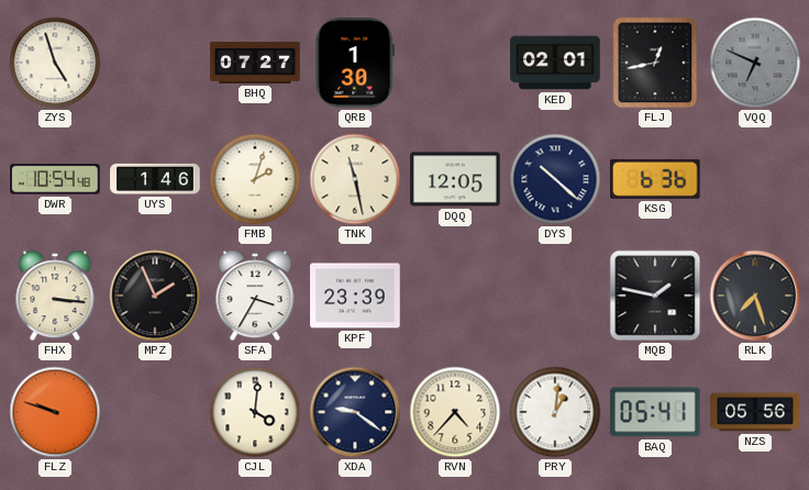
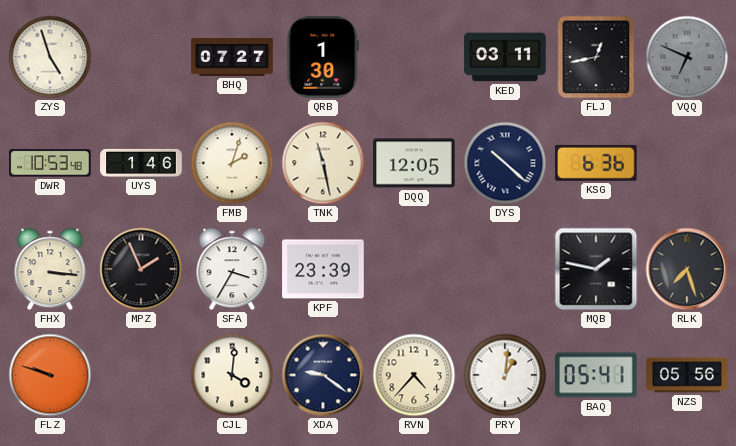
KED: 02:01 -> 03:11
DWR: 10:54 -> 10:53
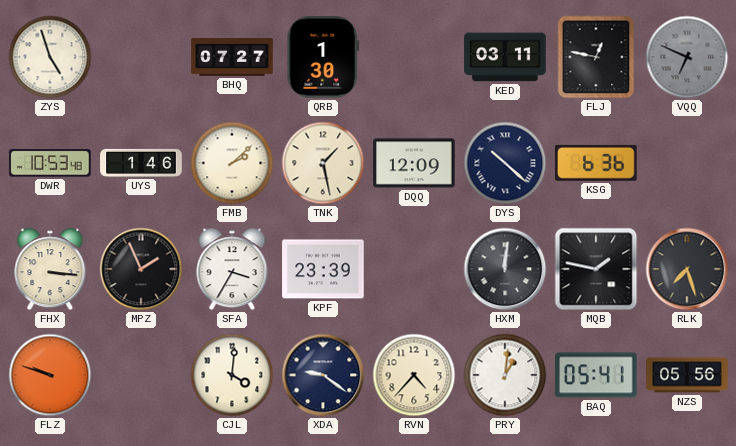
FLJ: 12:43 -> 12:47
FMB: 2:03 -> 2:08
TNK: 11:28 -> 1:28
DQQ: 12:05 -> 12:09
HXM: none -> 12:01
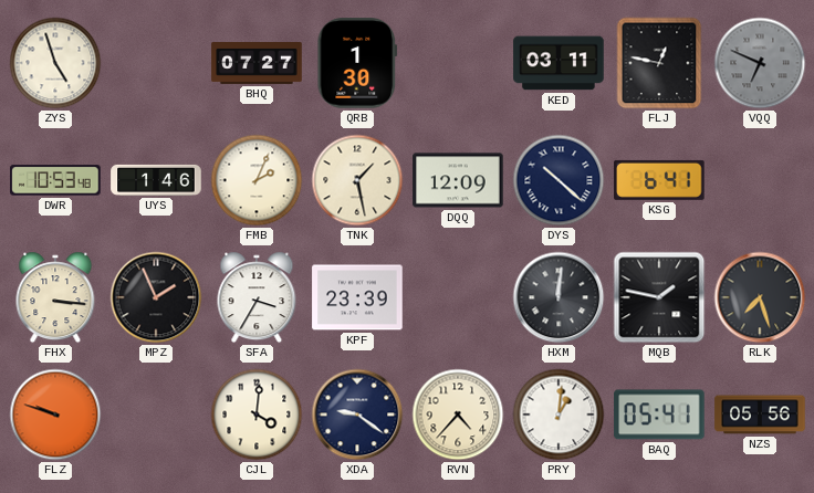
FMB: 2:08 -> 2:04
KSG: 6:36 -> 6:41
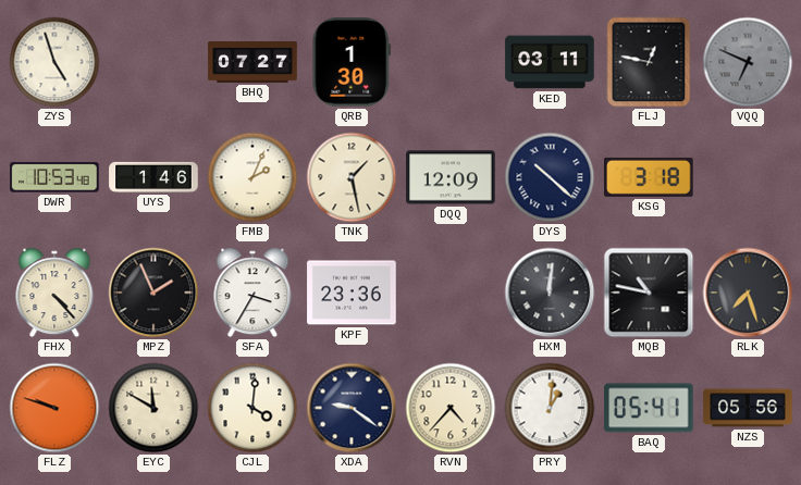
KSG: 6:41 -> 3:18
FHX: 3:16 -> 4:23
KPF: 23:39 -> 23:36
MQB: 1:47 -> 10:47
EYC: none -> 11:50
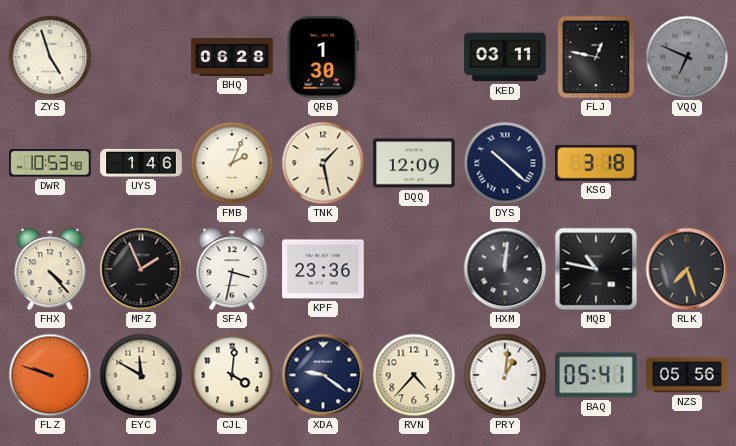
BHQ: 07:27 -> 06:28
SFA: 3:35 -> 3:32
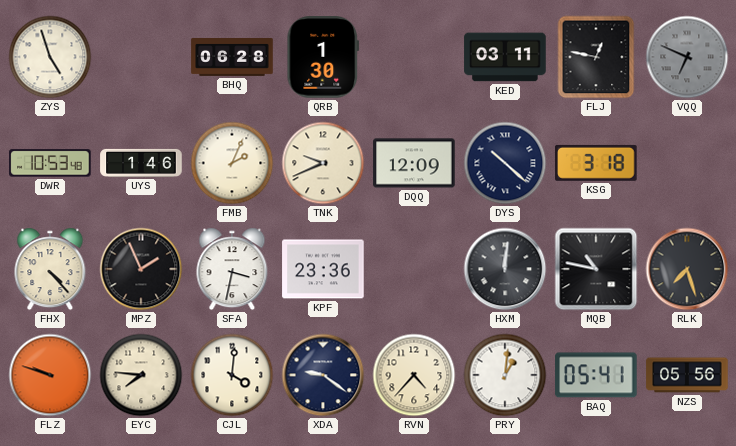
TNK: 1:28 -> 9:41
EYC: 11:50 -> 7:46
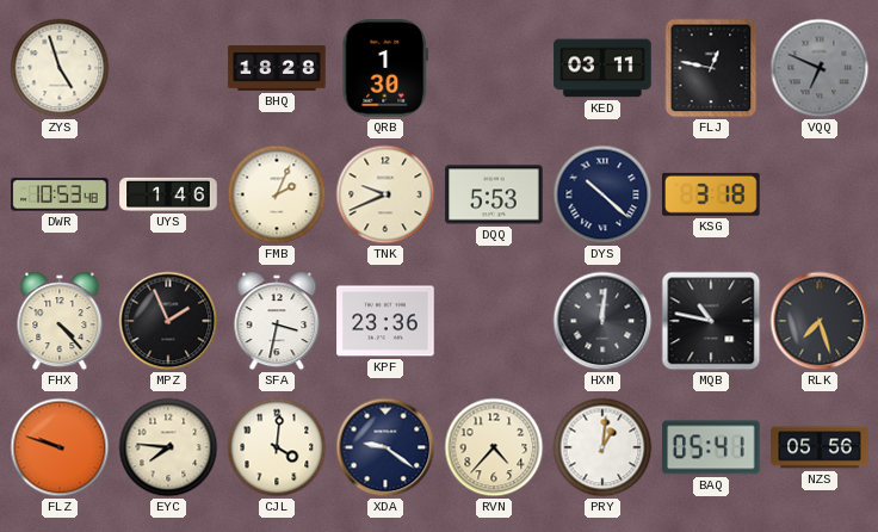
BHQ: 06:28 -> 18:28
DQQ: 12:09 -> 5:53
